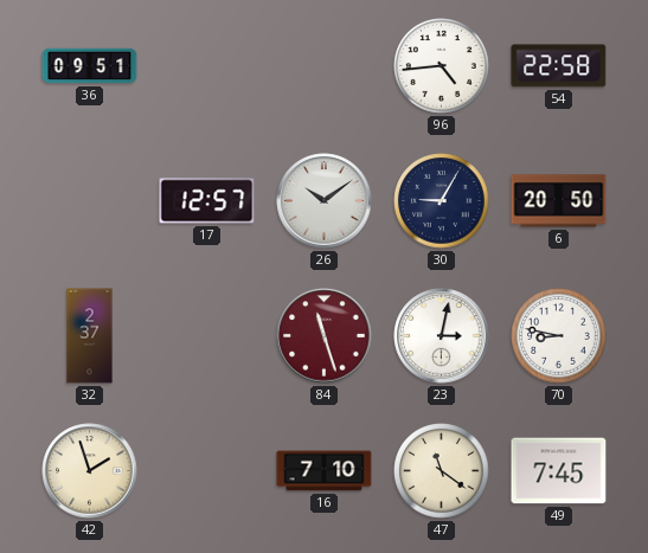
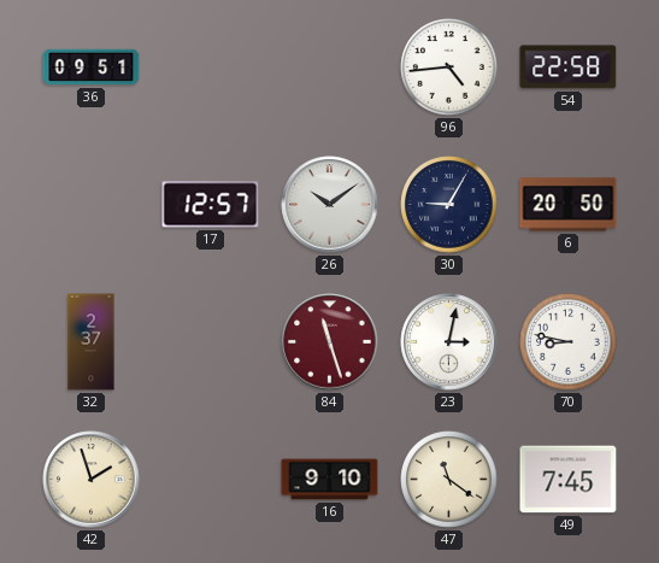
16: 7:10 -> 9:10
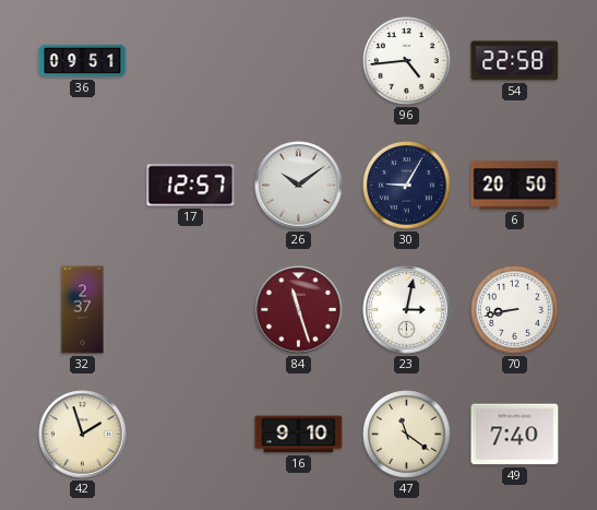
70: 8:47 -> 8:43
49: 7:45 -> 7:40
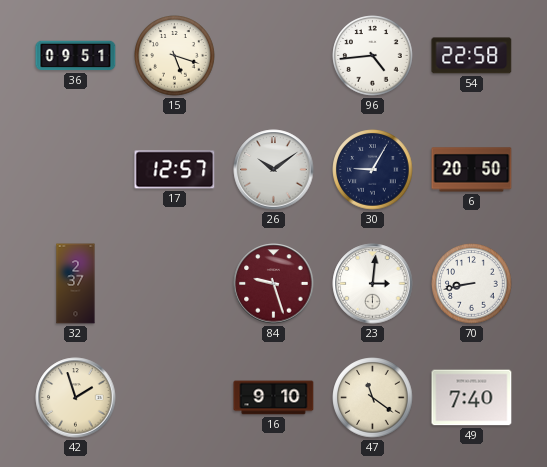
15: none -> 5:18
84: 11:27 -> 9:27
23: 3:02 -> 3:01
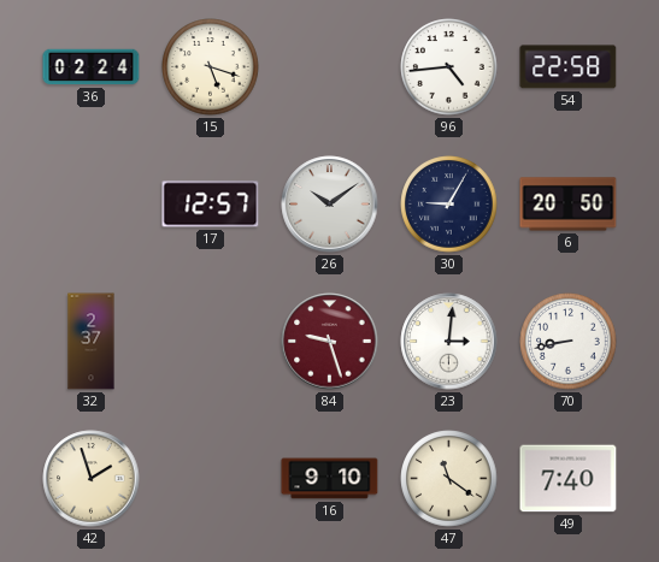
36: 09:51 -> 02:24
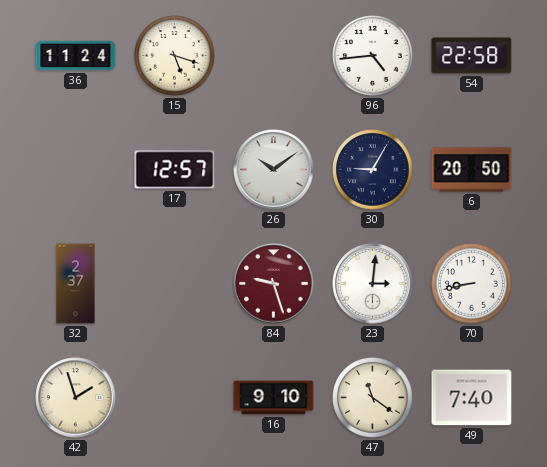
36: 02:24 -> 11:24
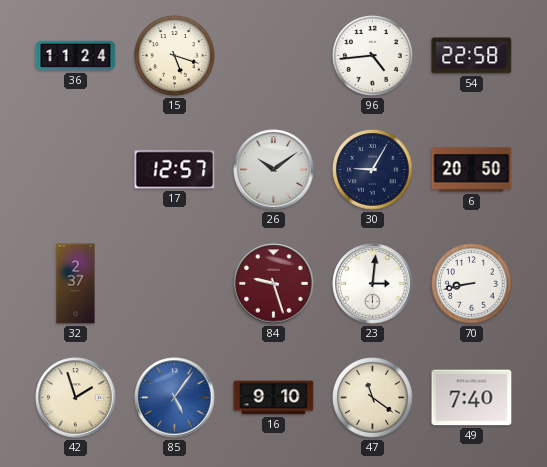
85: none -> 5:06
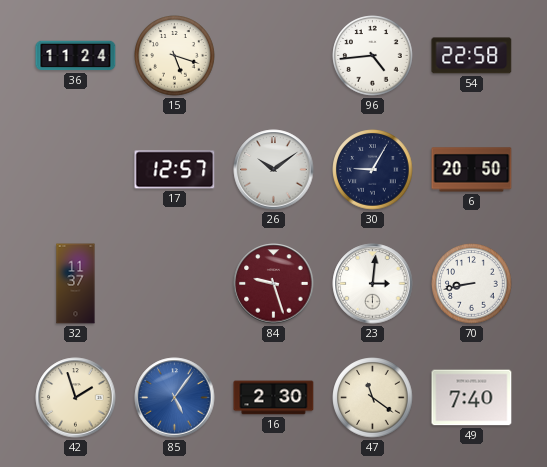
32: 2:37 -> 11:37
16: 9:10 -> 2:30
